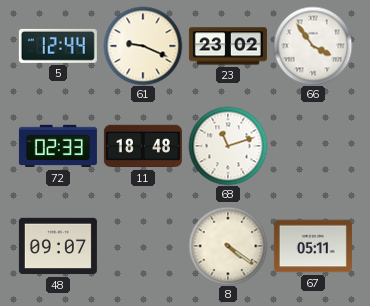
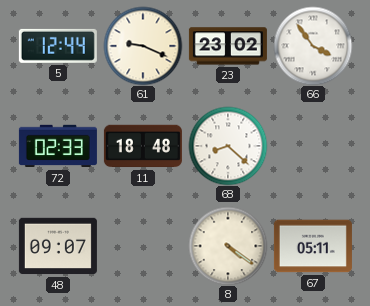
68: 11:12 -> 8:22
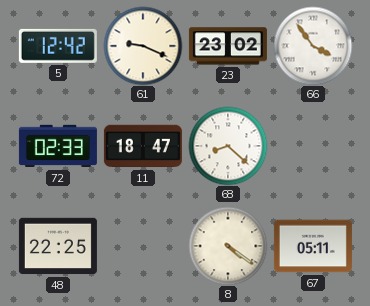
5: 12:44 -> 12:42
11: 18:48 -> 18:47
48: 09:07 -> 22:25
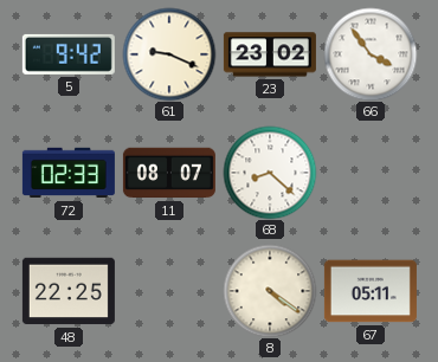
5: 12:42 -> 9:42
11: 18:47 -> 08:07
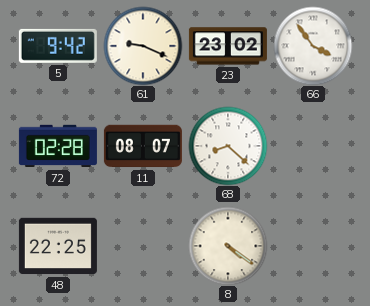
72: 02:33 -> 02:28
67: 05:11 -> none
